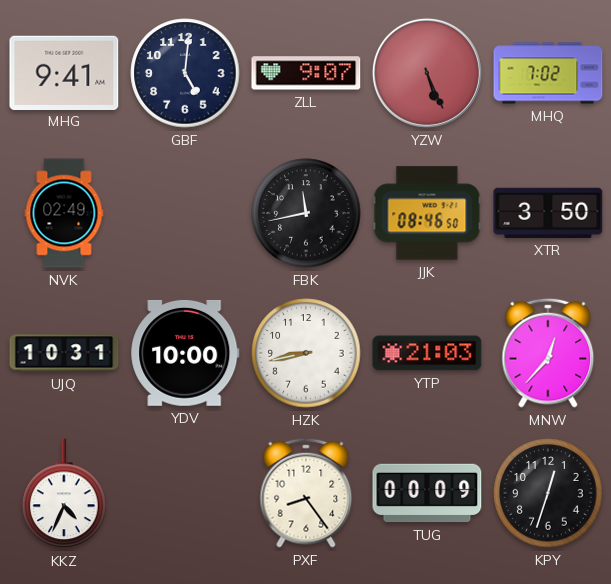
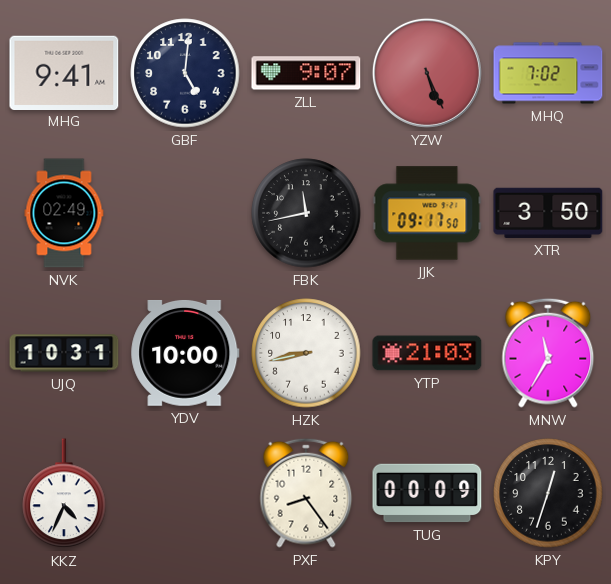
JJK: 08:46 -> 09:17
MNW: 12:37 -> 11:35
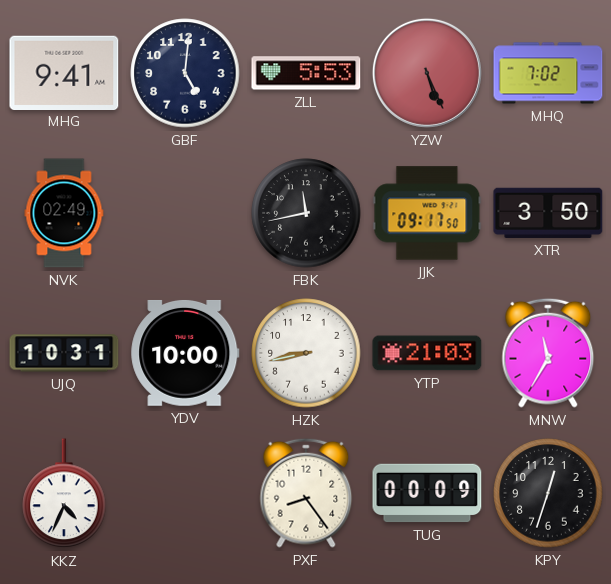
ZLL: 9:07 -> 5:53
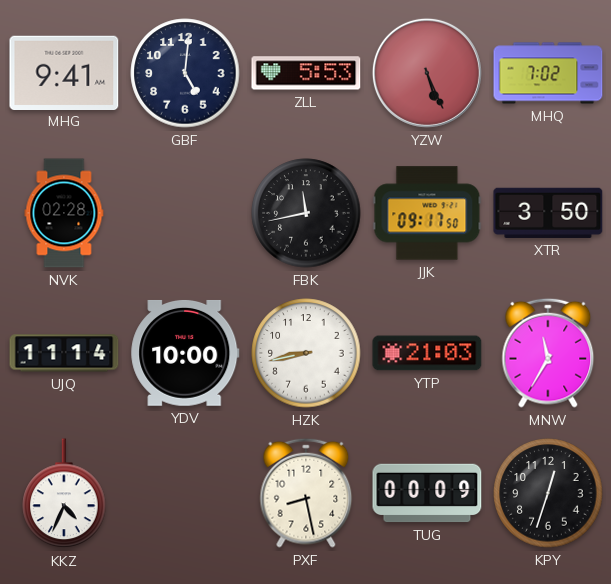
NVK: 02:49 -> 02:28
UJQ: 10:31 -> 11:14
PXF: 8:24 -> 8:28
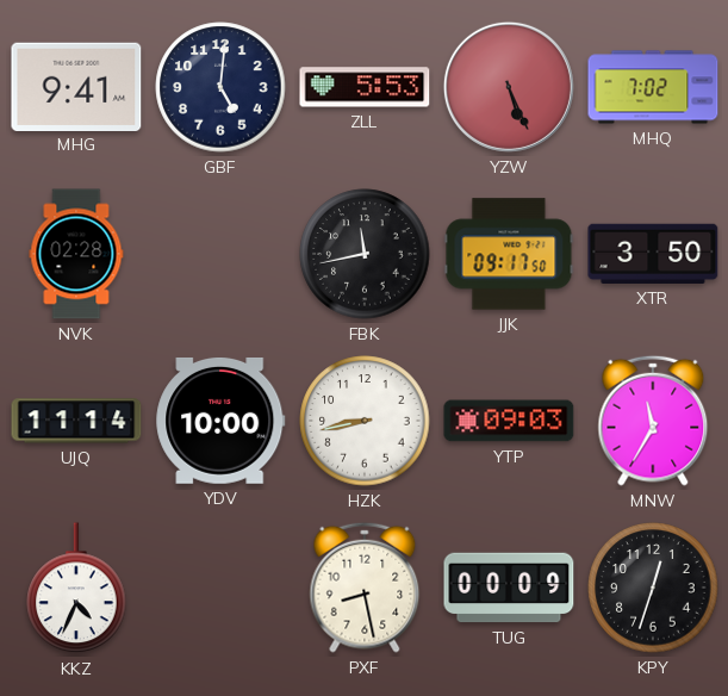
YTP: 21:03 -> 09:03
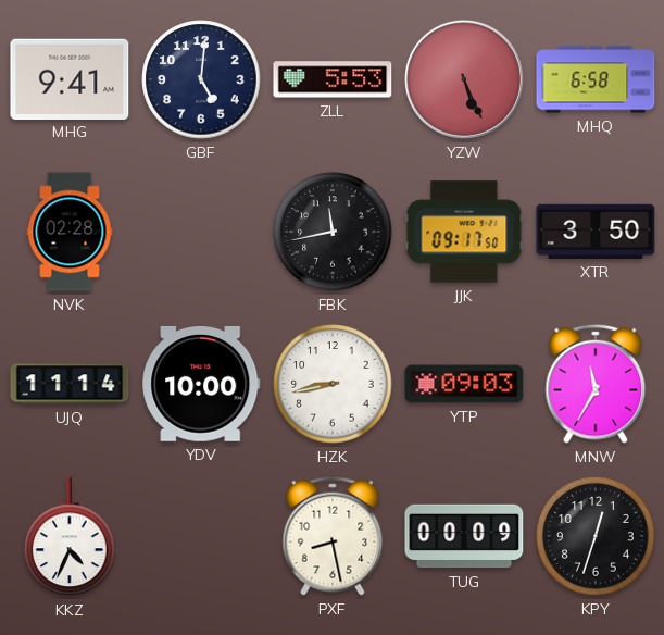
MHQ: 7:02 -> 6:58
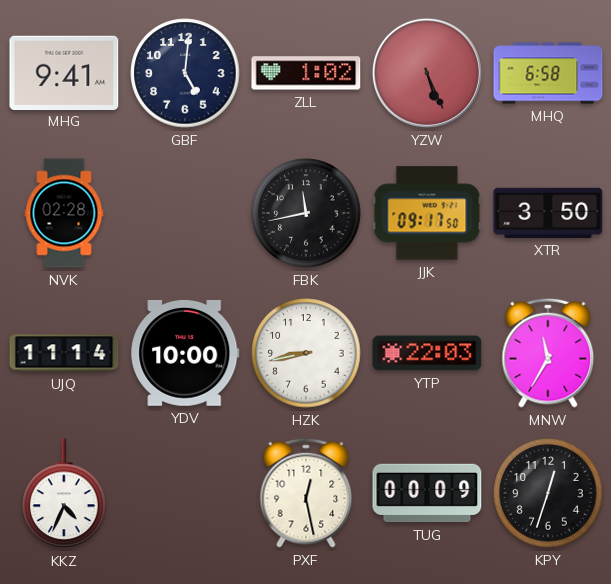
ZLL: 5:53 -> 1:02
YTP: 09:03 -> 22:03
PXF: 8:28 -> 12:28
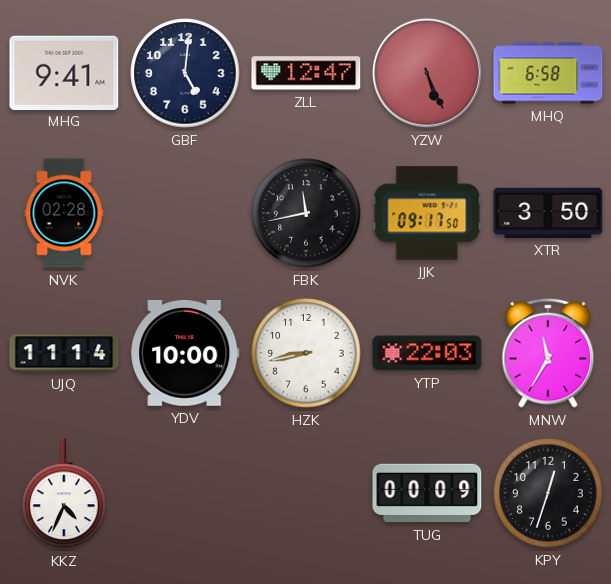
ZLL: 1:02 -> 12:47
PXF: 12:28 -> none
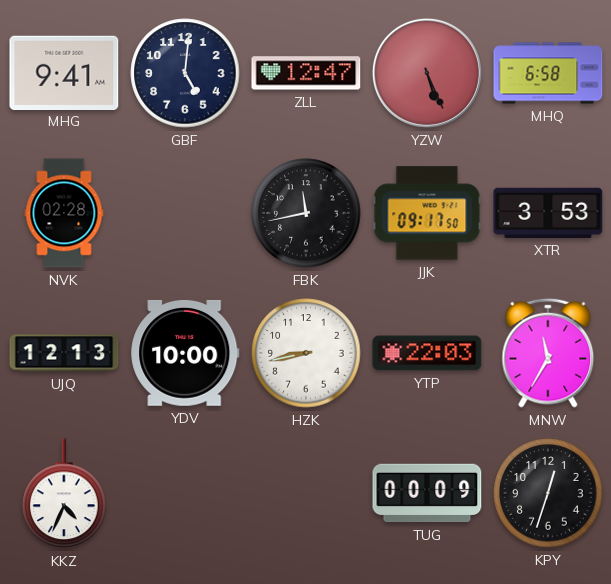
XTR: 3:50 -> 3:53
UJQ: 11:14 -> 12:13
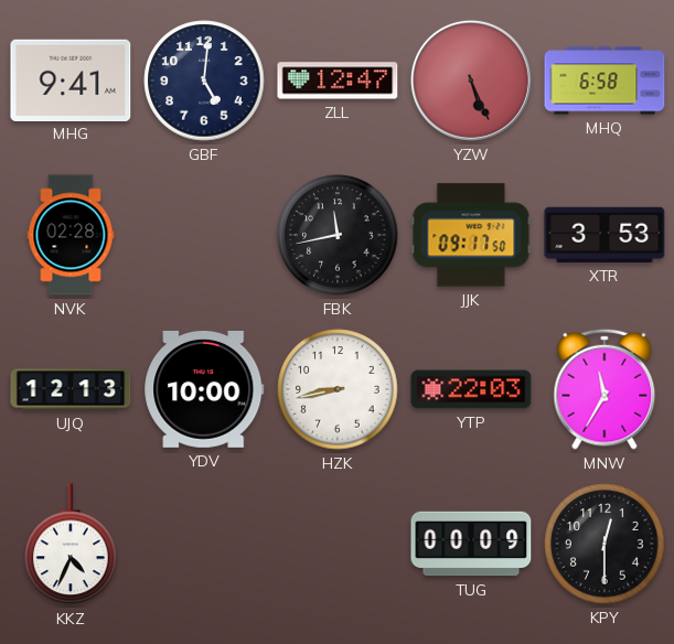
KPY: 12:33 -> 12:30
